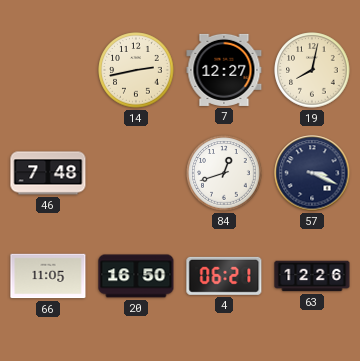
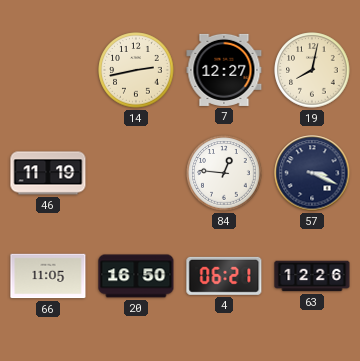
46: 7:48 -> 11:19
84: 12:42 -> 12:46
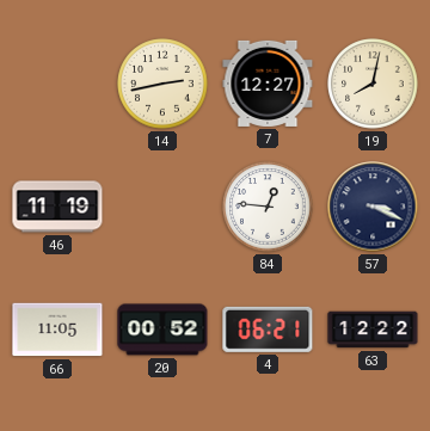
20: 16:50 -> 00:52
63: 12:26 -> 12:22
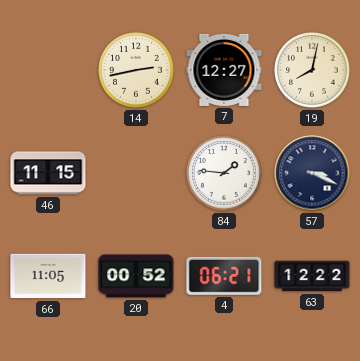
46: 11:19 -> 11:15
84: 12:46 -> 1:46
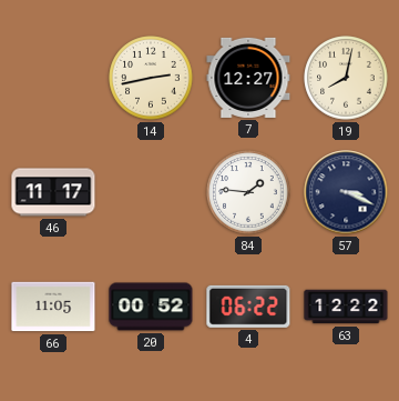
46: 11:15 -> 11:17
4: 06:21 -> 06:22
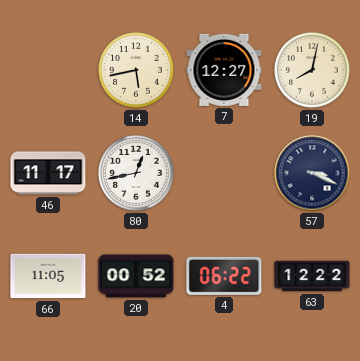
14: 2:43 -> 5:43
80: none -> 12:43
84: 1:46 -> none
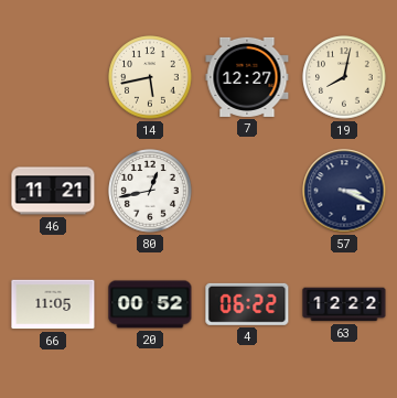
46: 11:17 -> 11:21
